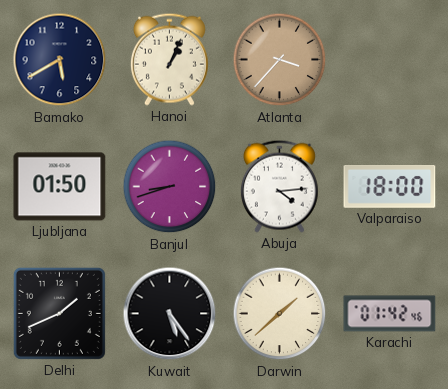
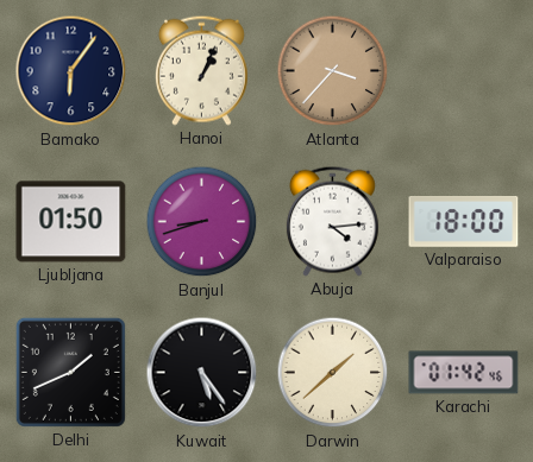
Bamako: 5:40 -> 6:06
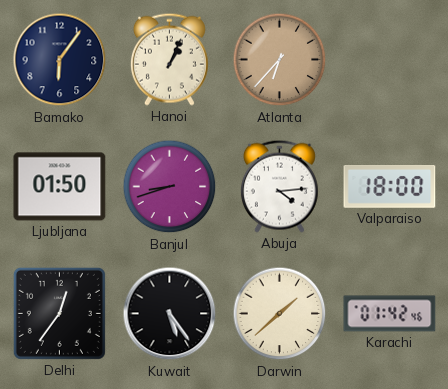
Atlanta: 3:37 -> 6:37
Delhi: 1:41 -> 12:36
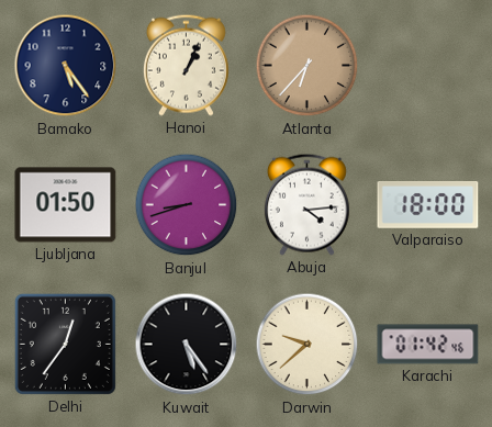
Bamako: 6:06 -> 5:24
Darwin: 1:38 -> 9:38
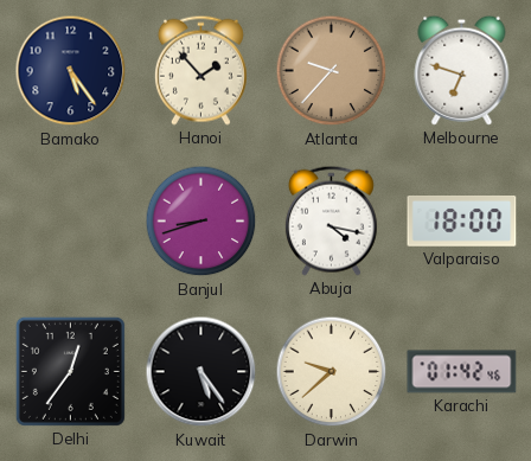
Hanoi: 1:04 -> 1:53
Atlanta: 6:37 -> 9:37
Melbourne: none -> 6:48
Ljubljana: 01:50 -> none
Abuja: 4:14 -> 4:17
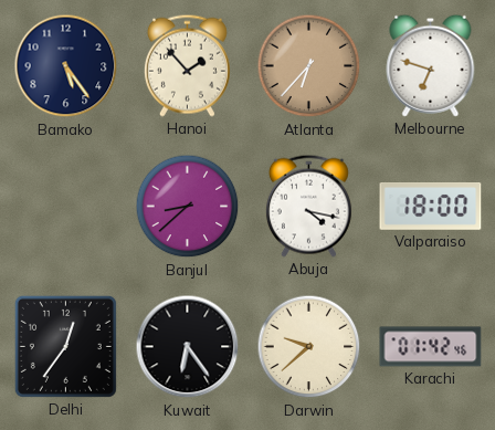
Atlanta: 9:37 -> 6:37
Banjul: 8:42 -> 8:38
Kuwait: 5:24 -> 6:24
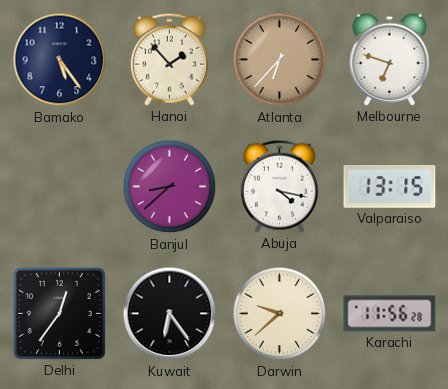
Valparaiso: 18:00 -> 13:15
Karachi: 01:42 -> 11:56
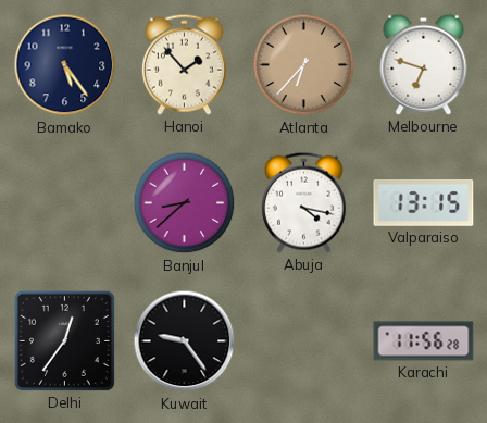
Kuwait: 6:24 -> 9:24
Darwin: 9:38 -> none
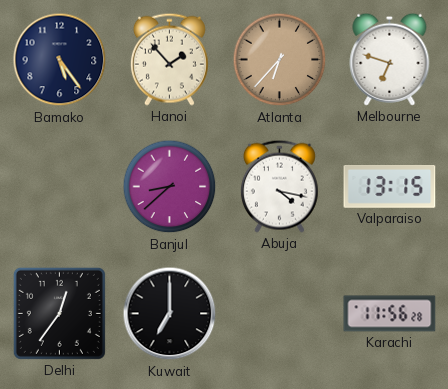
Kuwait: 9:24 -> 7:00
